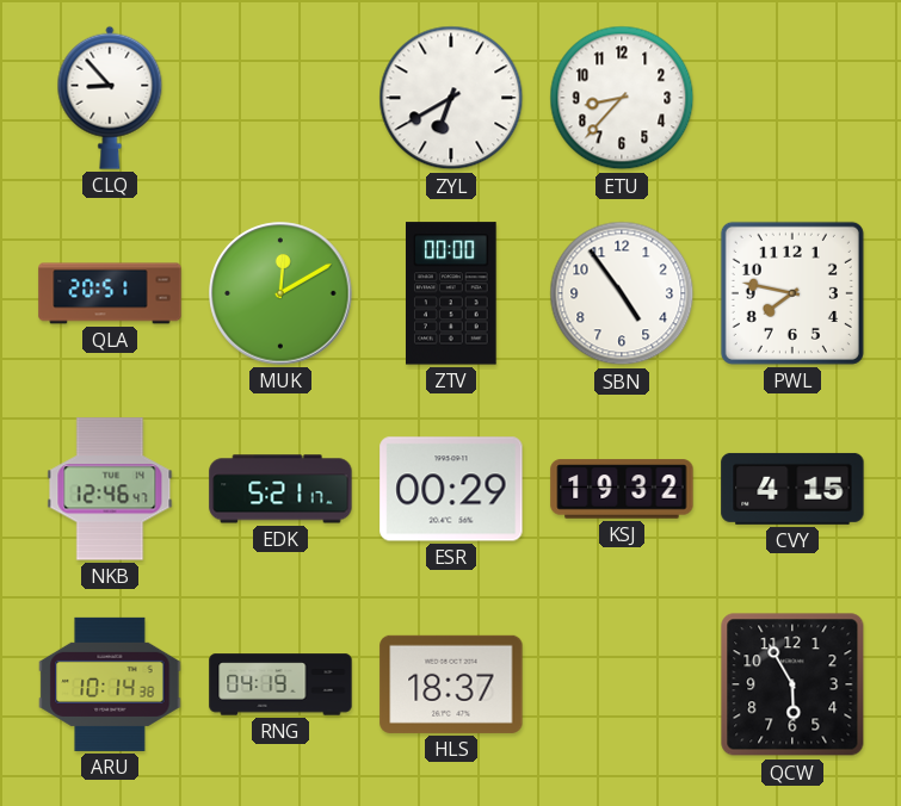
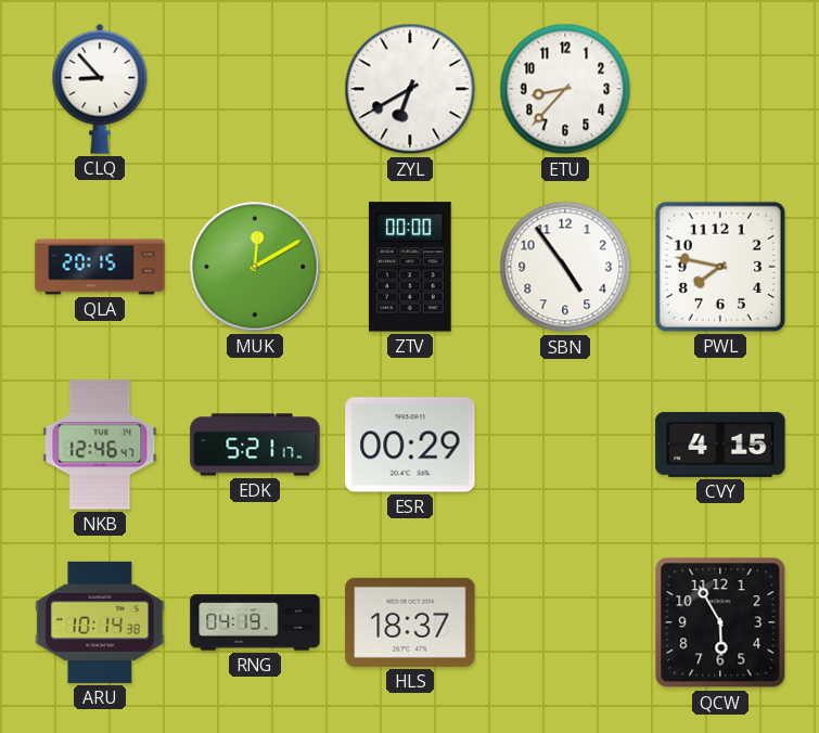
QLA: 20:51 -> 20:15
KSJ: 19:32 -> none
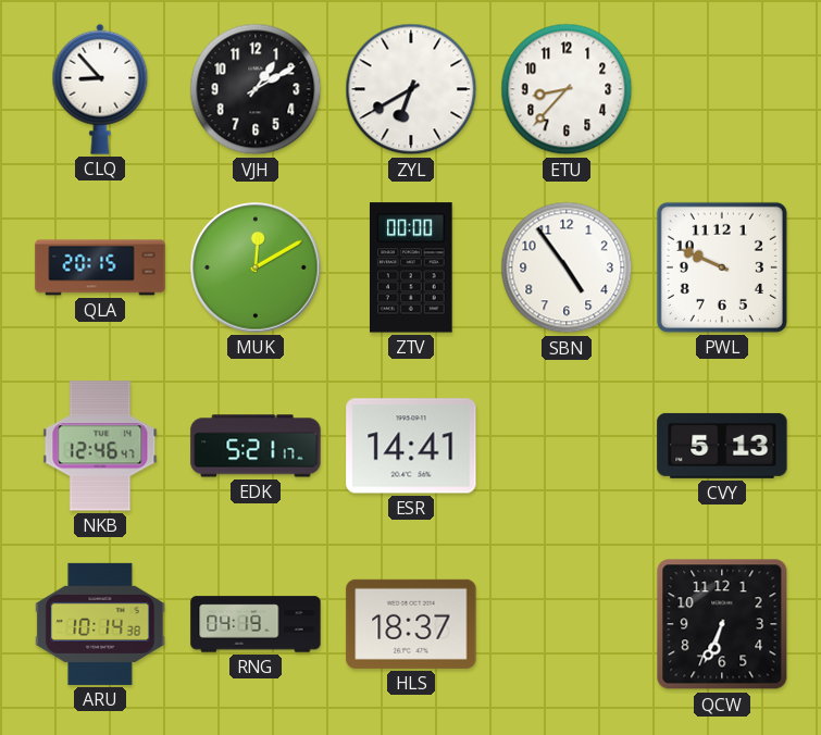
VJH: none -> 1:10
PWL: 7:47 -> 9:49
ESR: 00:29 -> 14:41
CVY: 4:15 -> 5:13
QCW: 5:55 -> 6:34
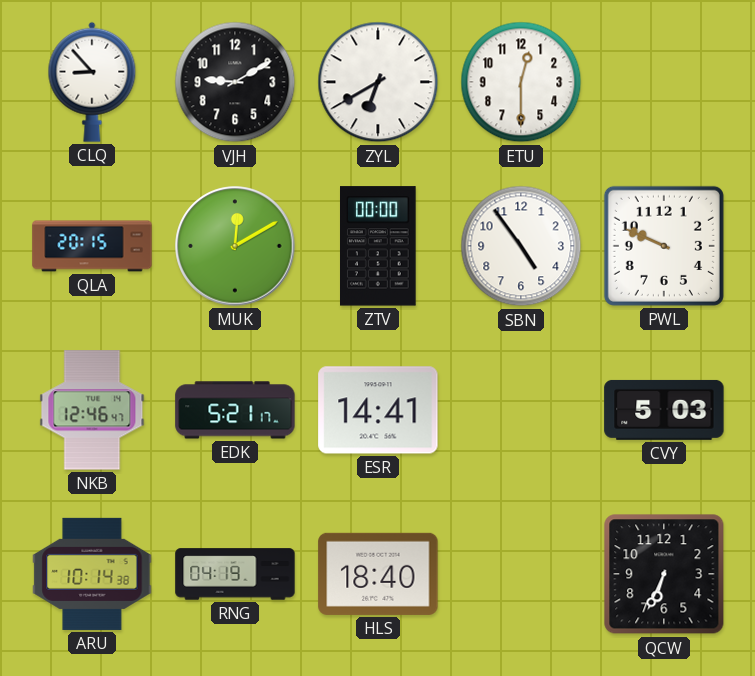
VJH: 1:10 -> 9:10
ETU: 8:37 -> 12:30
CVY: 5:13 -> 5:03
HLS: 18:37 -> 18:40
